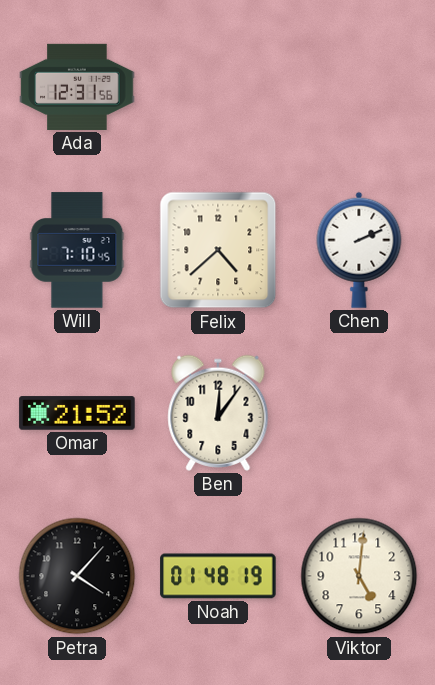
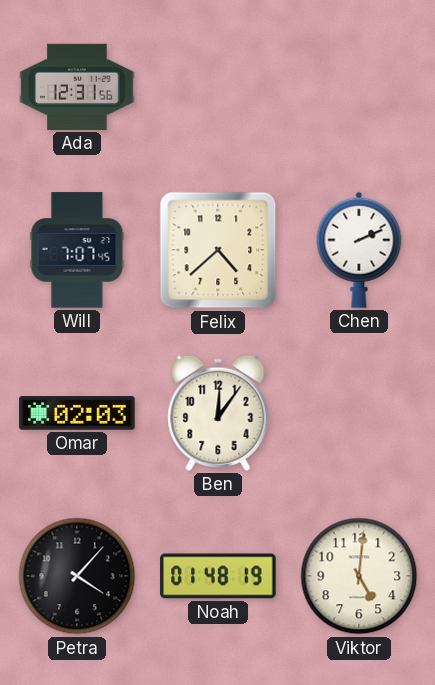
Will: 7:10 -> 7:07
Omar: 21:52 -> 02:03
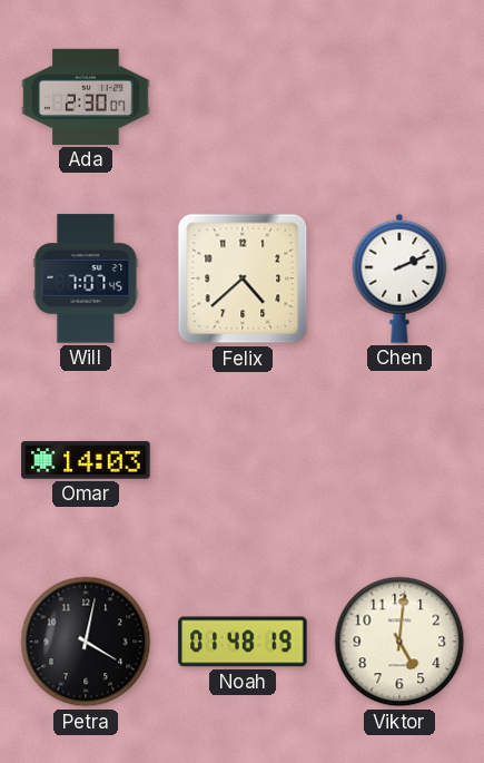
Ada: 12:31 -> 2:30
Omar: 02:03 -> 14:03
Ben: 12:06 -> none
Petra: 4:07 -> 4:02
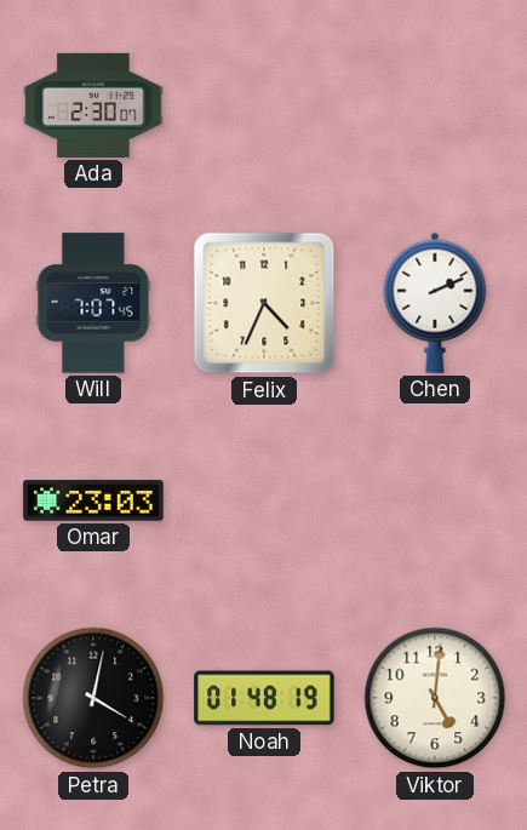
Felix: 4:38 -> 4:34
Omar: 14:03 -> 23:03
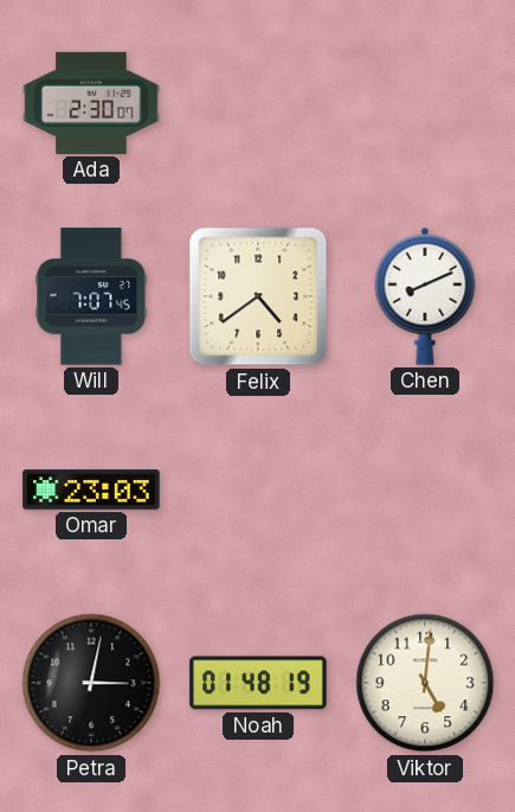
Felix: 4:34 -> 4:39
Chen: 2:11 -> 8:11
Petra: 4:02 -> 3:02
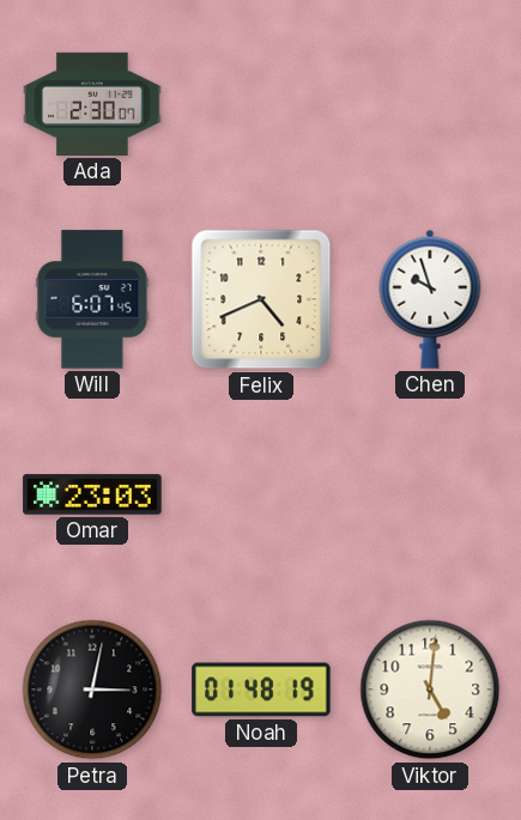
Will: 7:07 -> 6:07
Felix: 4:39 -> 4:41
Chen: 8:11 -> 9:57
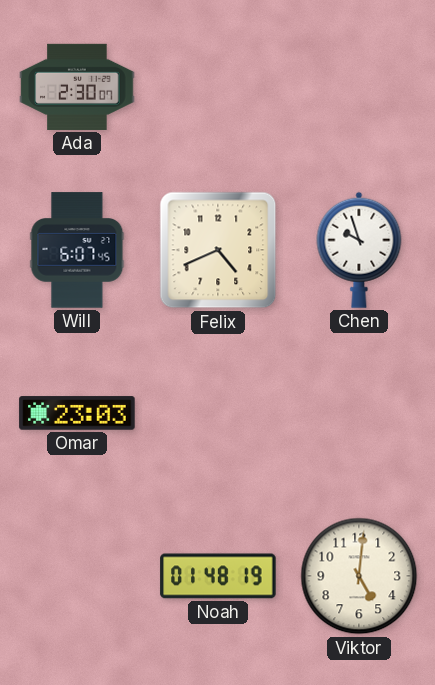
Petra: 3:02 -> none
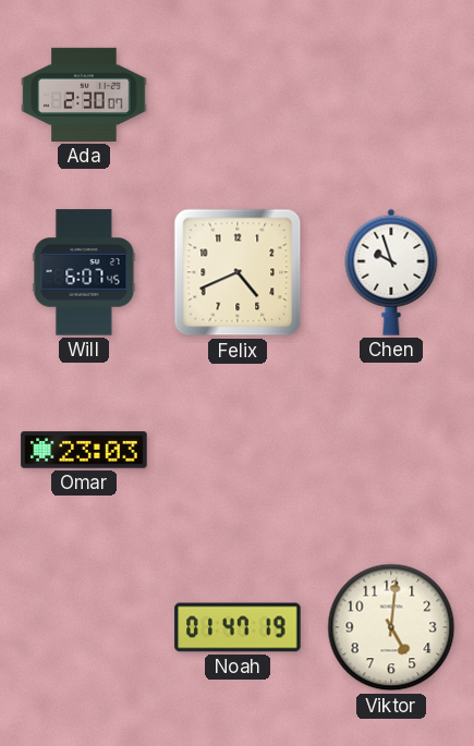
Noah: 01:48 -> 01:47
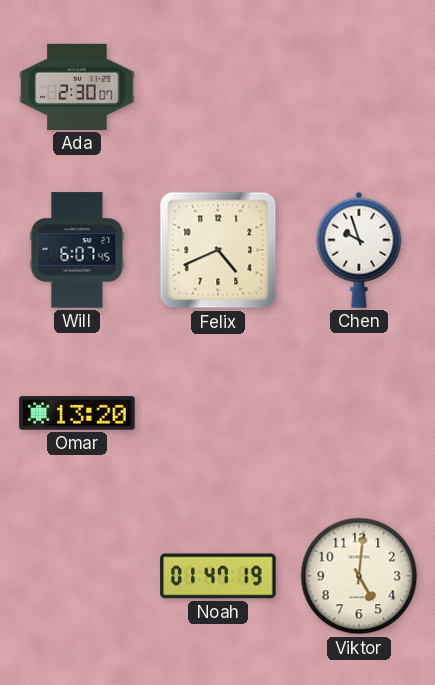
Omar: 23:03 -> 13:20
